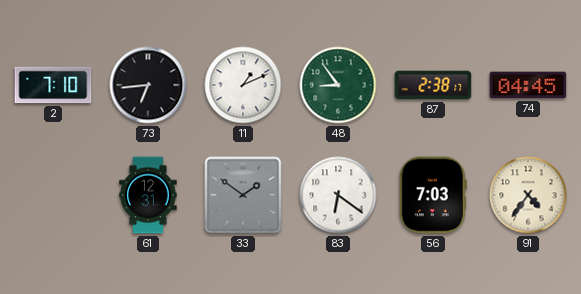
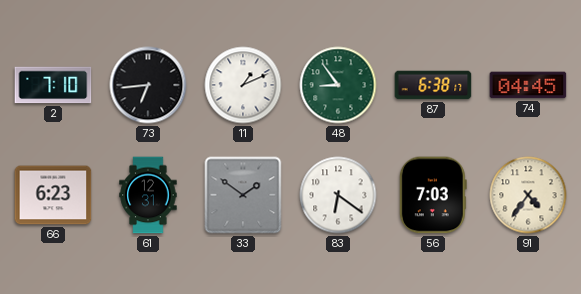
87: 2:38 -> 6:38
66: none -> 6:23
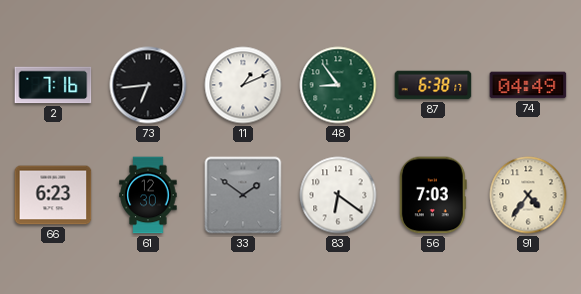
2: 7:10 -> 7:16
74: 04:45 -> 04:49
61: 12:31 -> 12:30
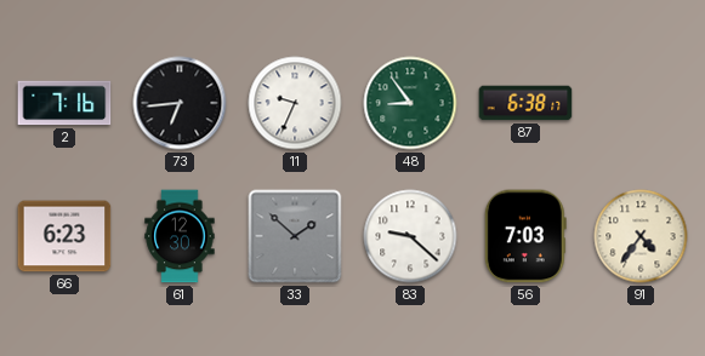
11: 1:11 -> 9:34
74: 04:49 -> none
33: 1:51 -> 1:52
83: 6:21 -> 9:22
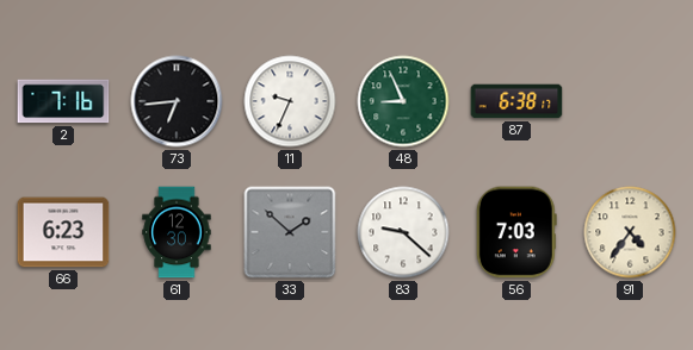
48: 8:54 -> 8:56
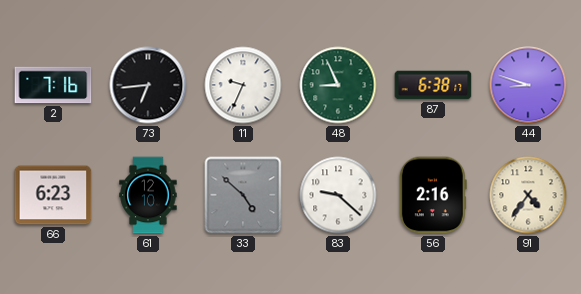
44: none -> 8:48
61: 12:30 -> 12:10
33: 1:52 -> 4:52
56: 7:03 -> 2:16
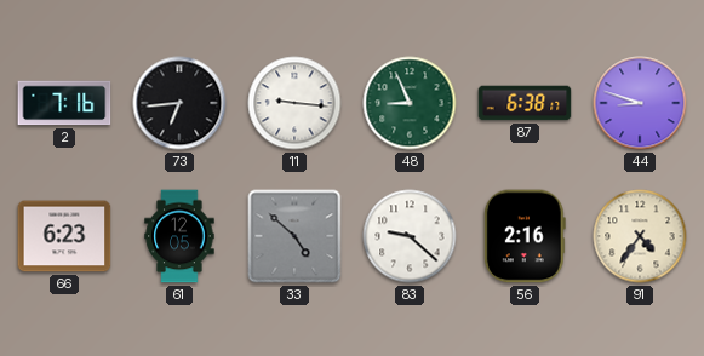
11: 9:34 -> 9:16
61: 12:10 -> 12:05
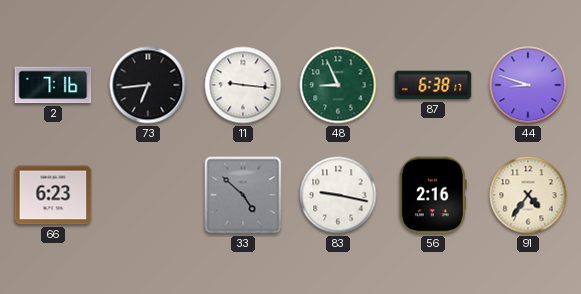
61: 12:05 -> none
83: 9:22 -> 9:17
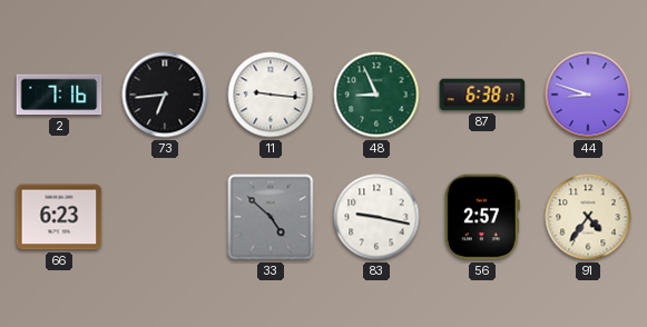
56: 2:16 -> 2:57
